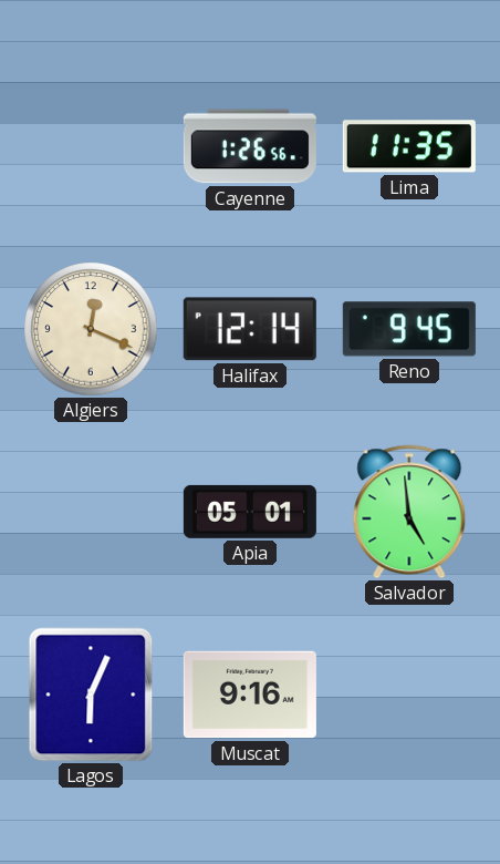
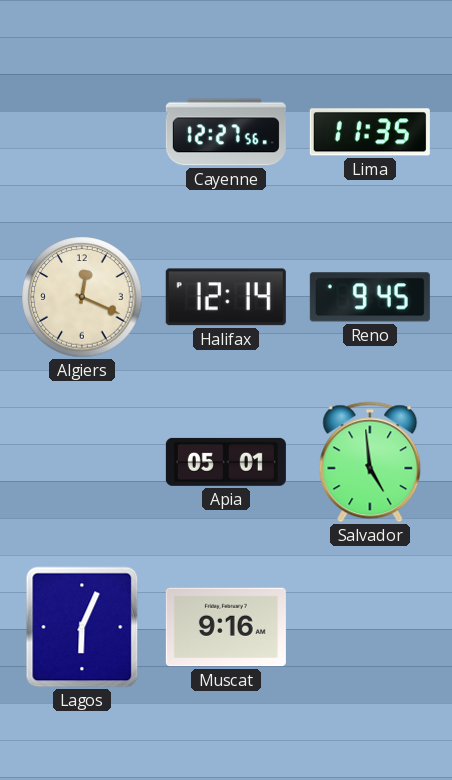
Cayenne: 1:26 -> 12:27
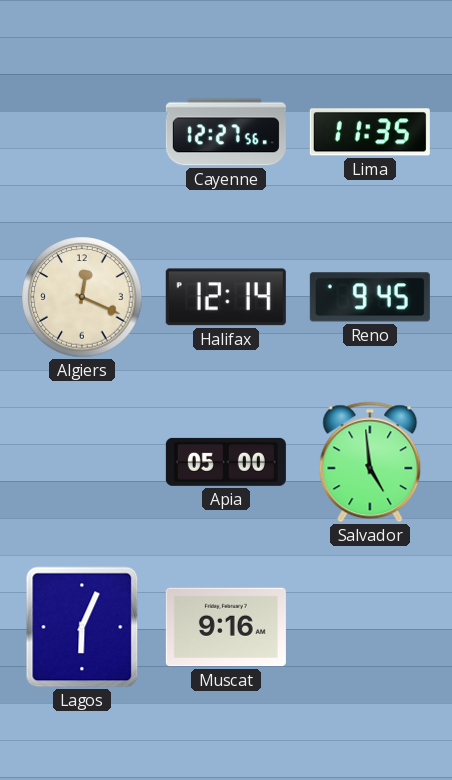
Apia: 05:01 -> 05:00
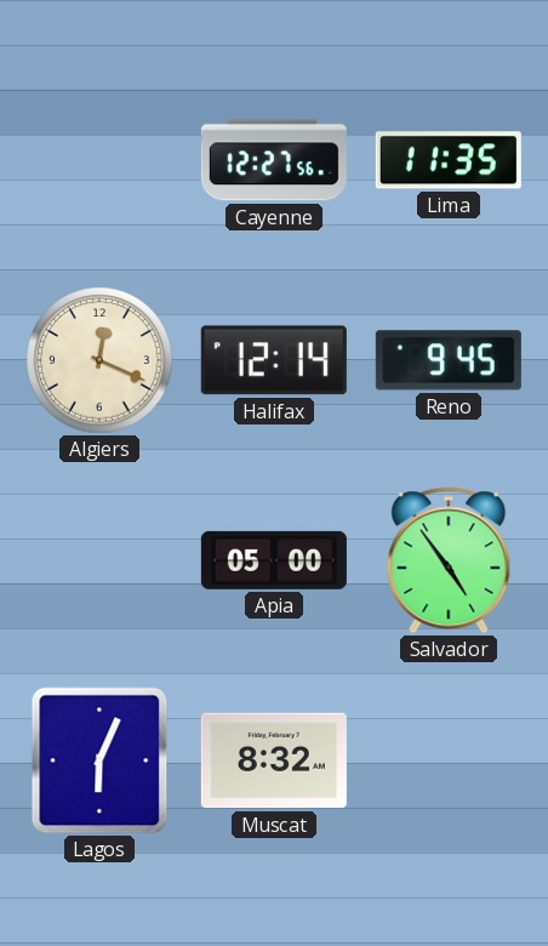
Salvador: 4:59 -> 4:54
Muscat: 9:16 -> 8:32
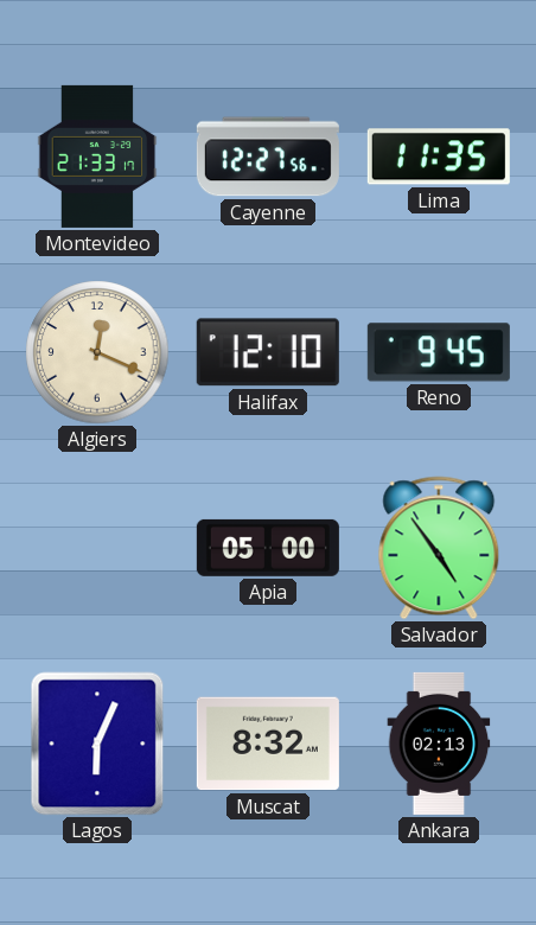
Montevideo: none -> 21:33
Halifax: 12:14 -> 12:10
Ankara: none -> 02:13
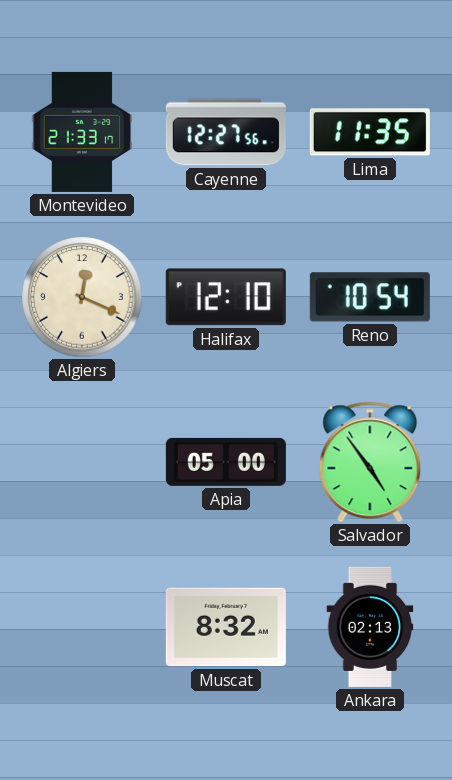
Reno: 9:45 -> 10:54
Lagos: 6:04 -> none
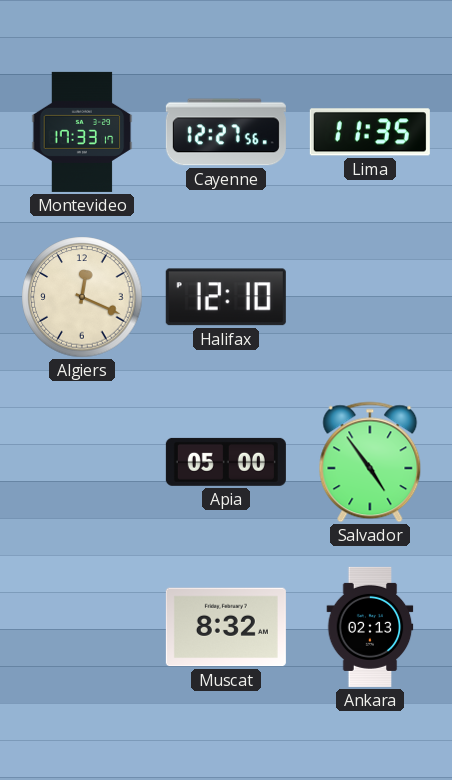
Montevideo: 21:33 -> 17:33
Reno: 10:54 -> none
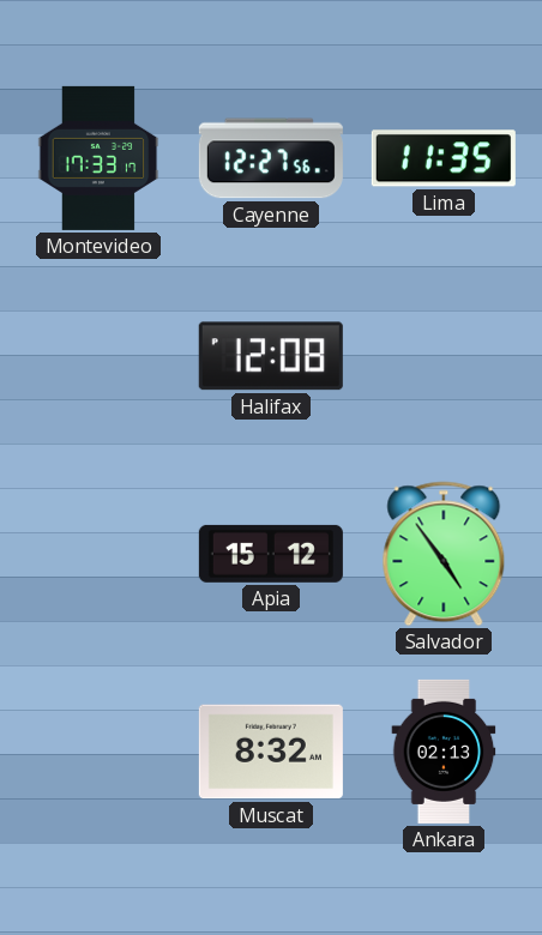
Algiers: 12:19 -> none
Halifax: 12:10 -> 12:08
Apia: 05:00 -> 15:12
